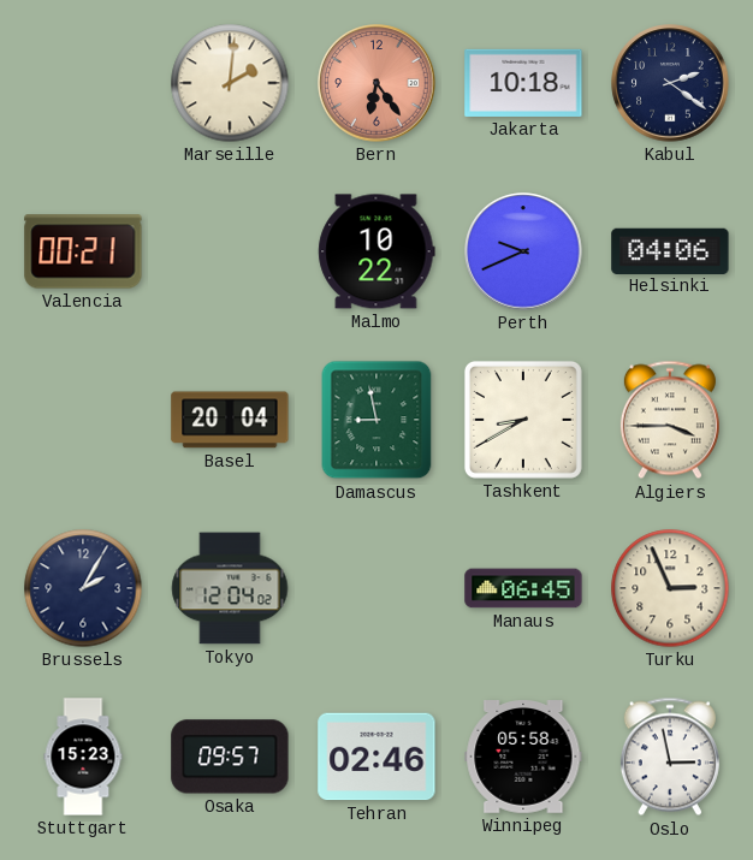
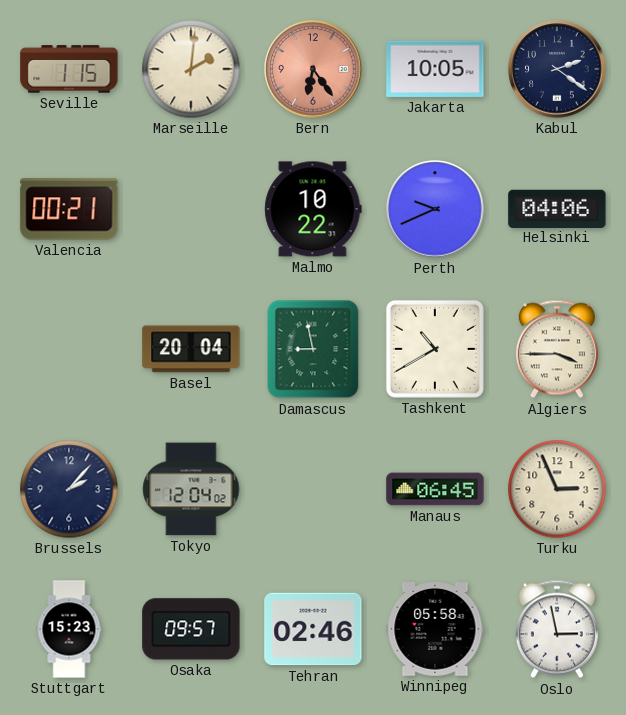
Seville: none -> 1:15
Jakarta: 10:18 -> 10:05
Tashkent: 8:40 -> 10:40
Brussels: 2:05 -> 2:07
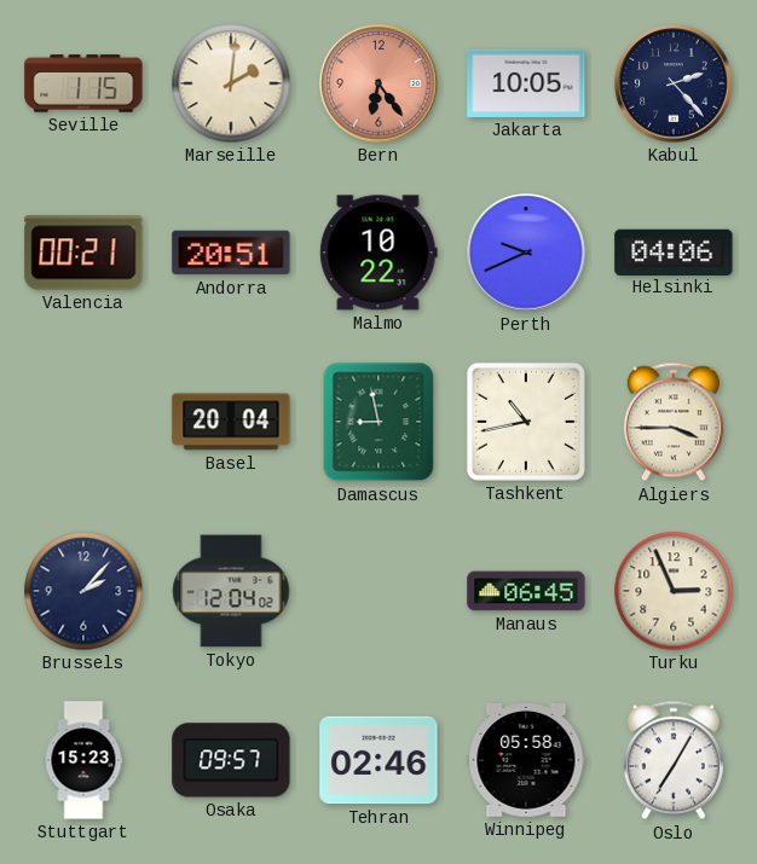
Kabul: 2:21 -> 2:23
Andorra: none -> 20:51
Tashkent: 10:40 -> 10:43
Oslo: 2:58 -> 7:05
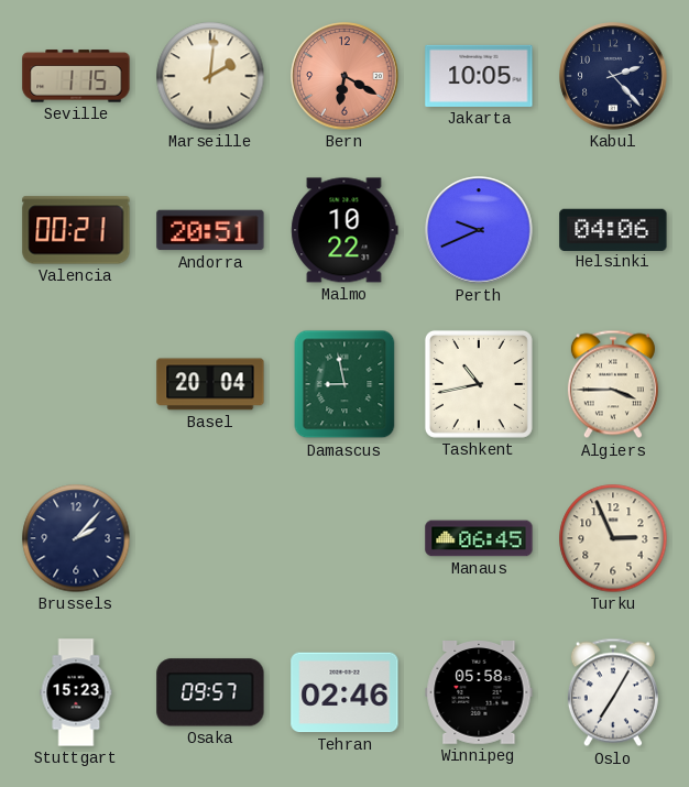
Bern: 6:24 -> 6:20
Tokyo: 12:04 -> none
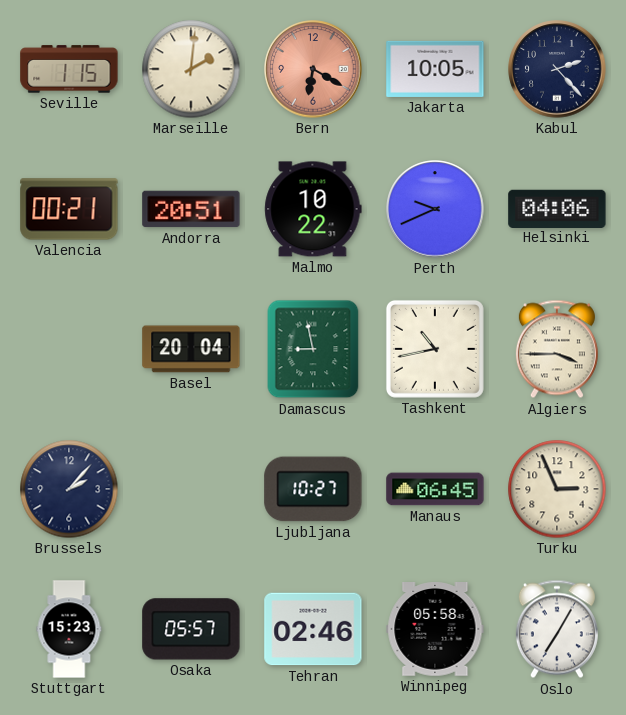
Ljubljana: none -> 10:27
Osaka: 09:57 -> 05:57
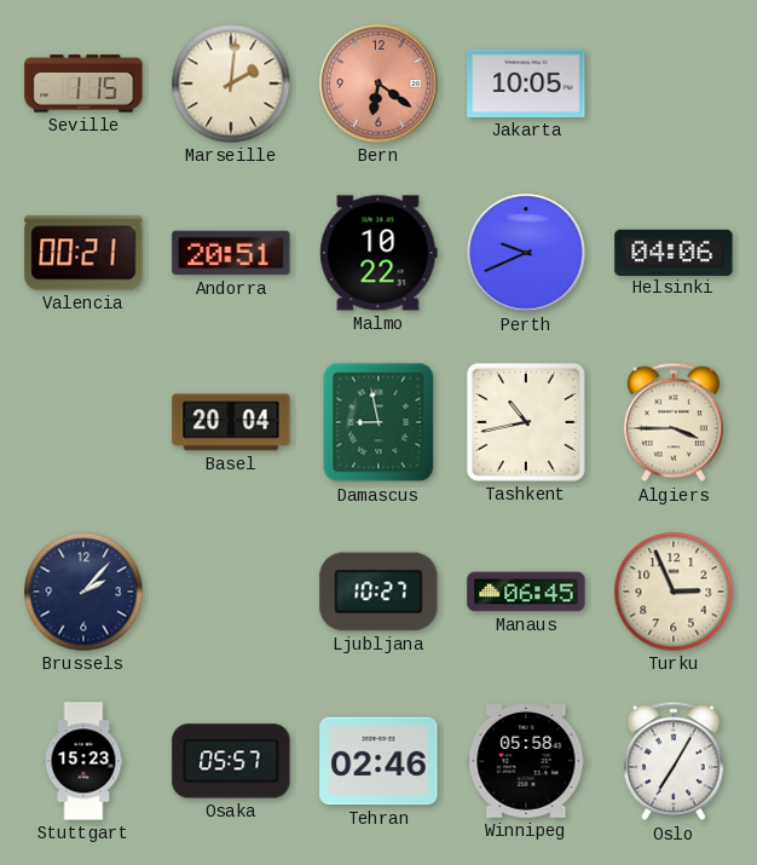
Bern: 6:20 -> 6:21
Kabul: 2:23 -> none
